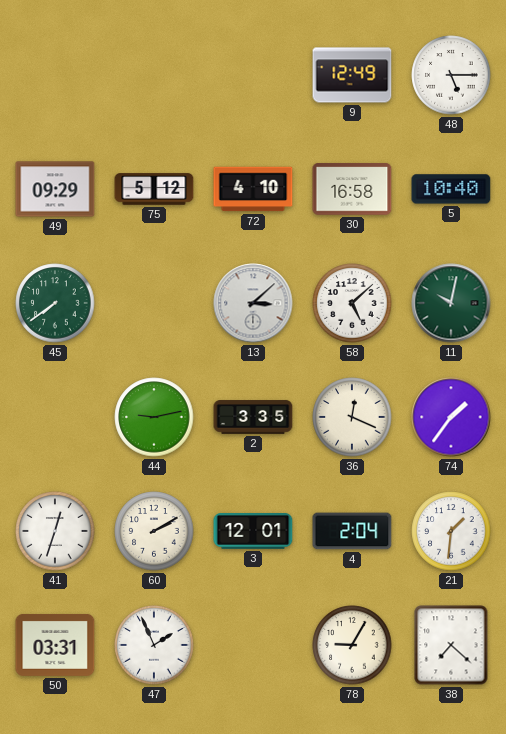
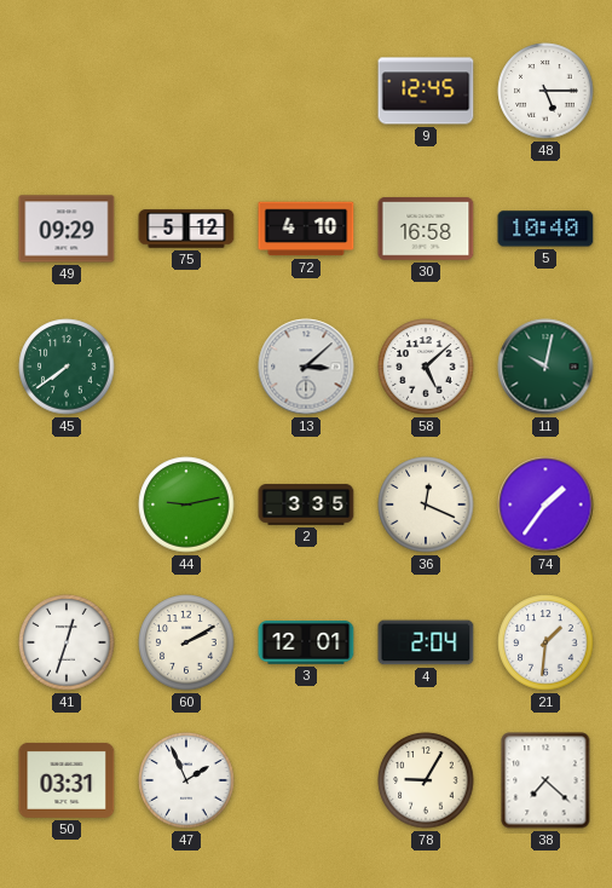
9: 12:49 -> 12:45
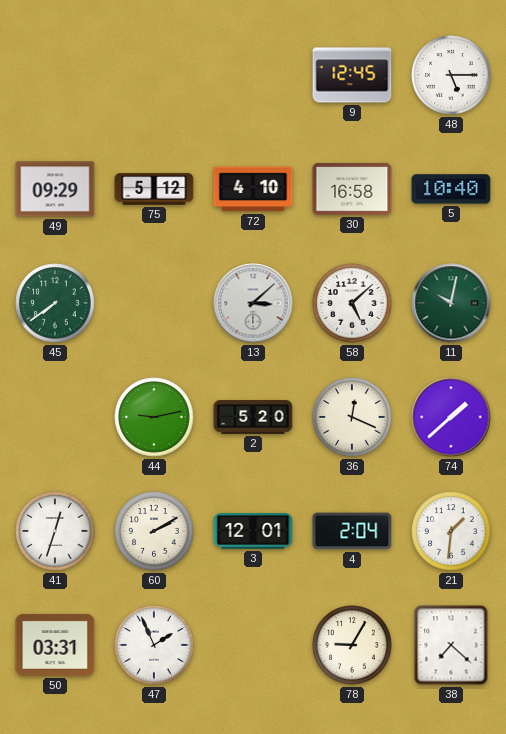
2: 3:35 -> 5:20
74: 1:36 -> 1:38
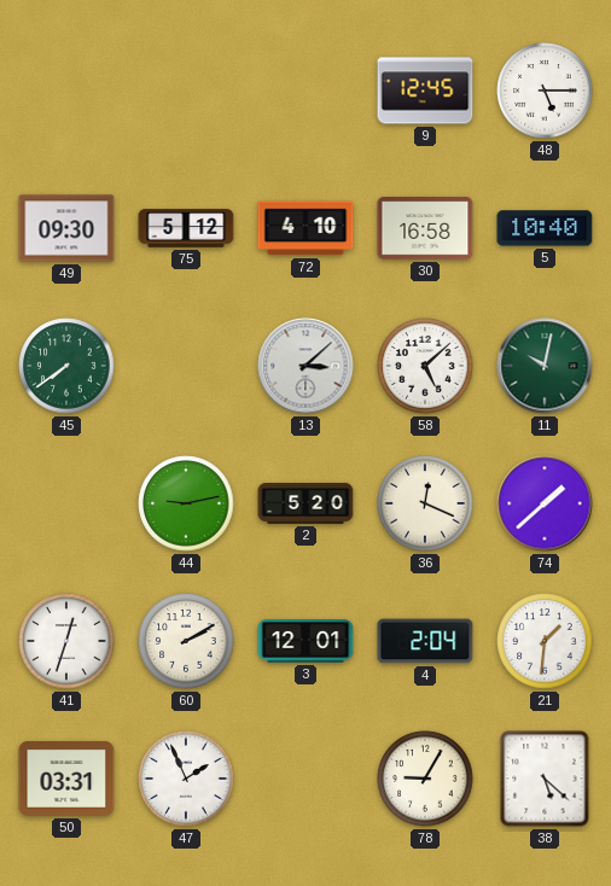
49: 09:29 -> 09:30
38: 7:22 -> 5:22
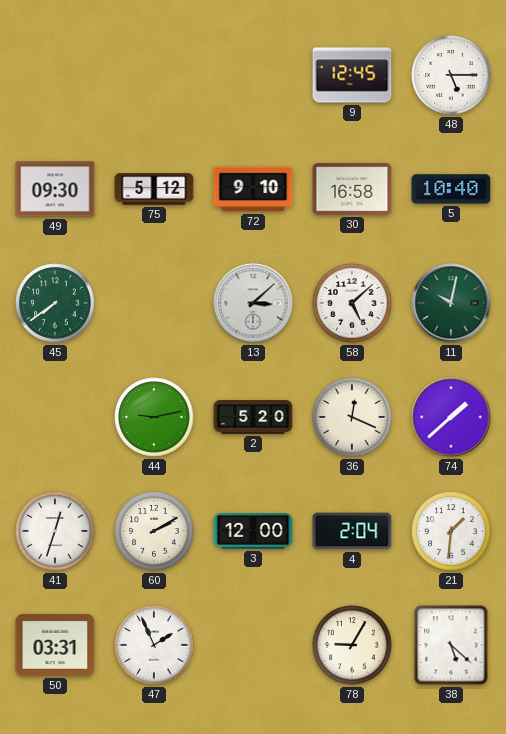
72: 4:10 -> 9:10
3: 12:01 -> 12:00
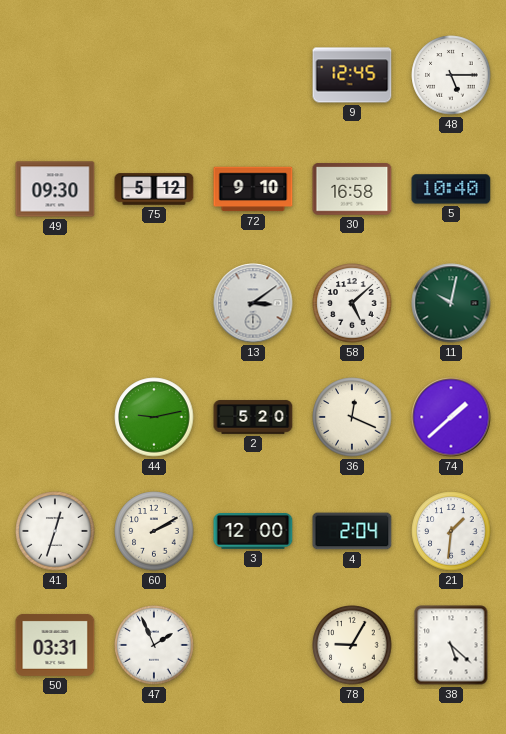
45: 7:39 -> none
13: 3:08 -> 3:09
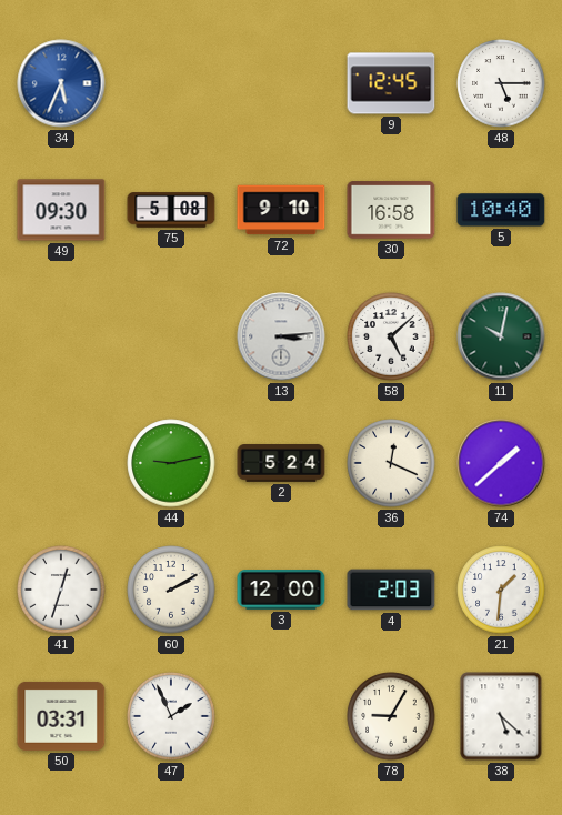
34: none -> 5:34
75: 5:12 -> 5:08
13: 3:09 -> 3:14
2: 5:20 -> 5:24
4: 2:04 -> 2:03
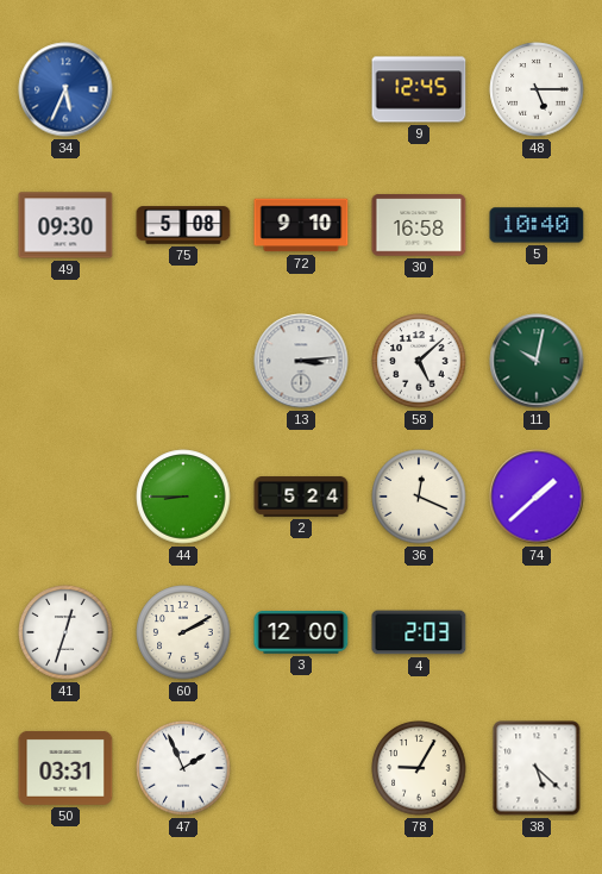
44: 9:13 -> 8:45
21: 1:31 -> none
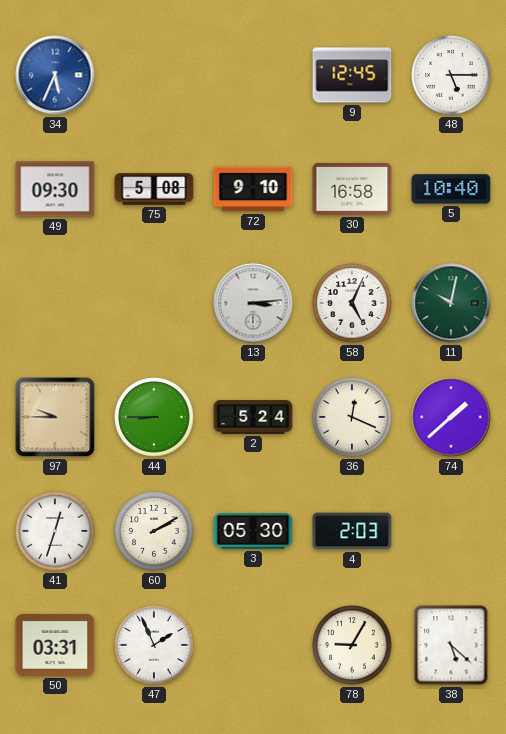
58: 5:08 -> 5:04
97: none -> 9:45
3: 12:00 -> 05:30
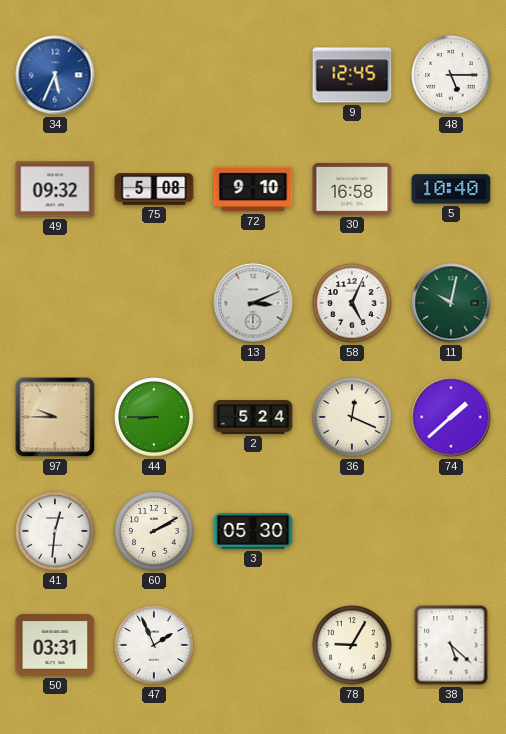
49: 09:30 -> 09:32
13: 3:14 -> 3:11
41: 12:33 -> 12:31
4: 2:03 -> none
